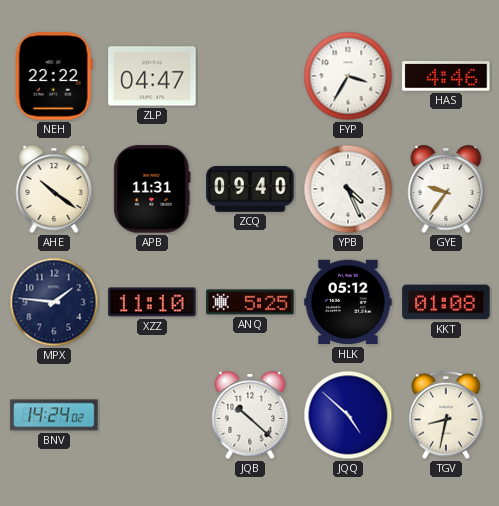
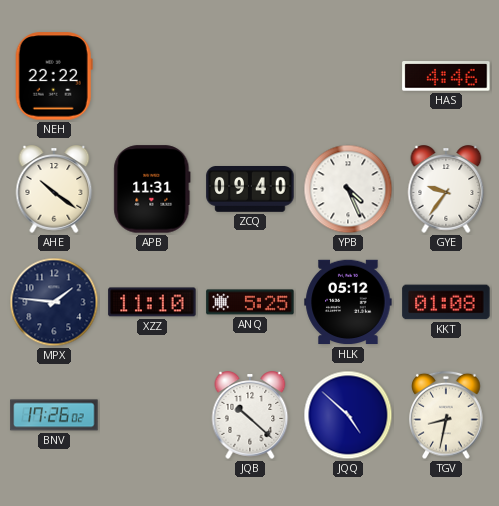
ZLP: 04:47 -> none
FYP: 3:35 -> none
BNV: 14:24 -> 17:26
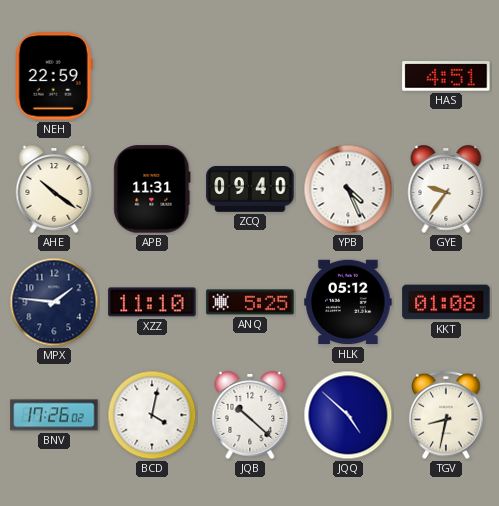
NEH: 22:22 -> 22:59
HAS: 4:46 -> 4:51
BCD: none -> 4:02
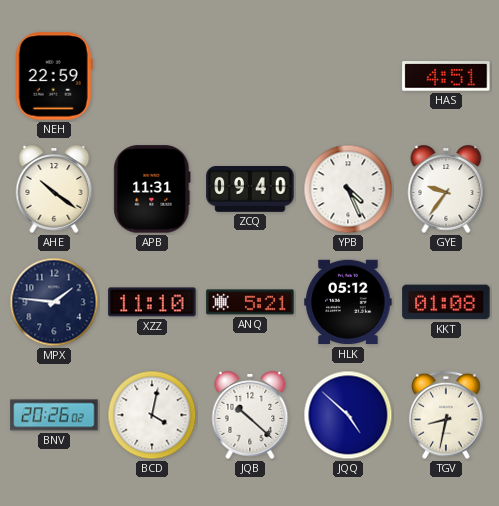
ANQ: 5:25 -> 5:21
BNV: 17:26 -> 20:26
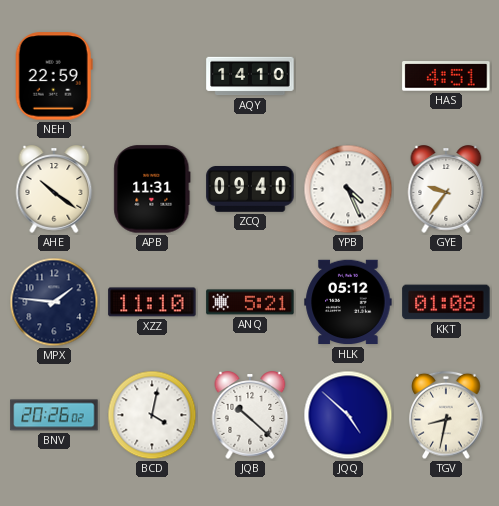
AQY: none -> 14:10
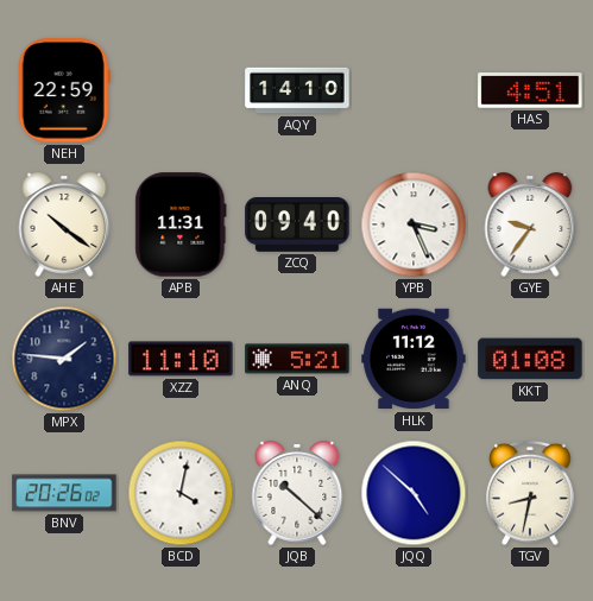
YPB: 4:26 -> 3:26
HLK: 05:12 -> 11:12
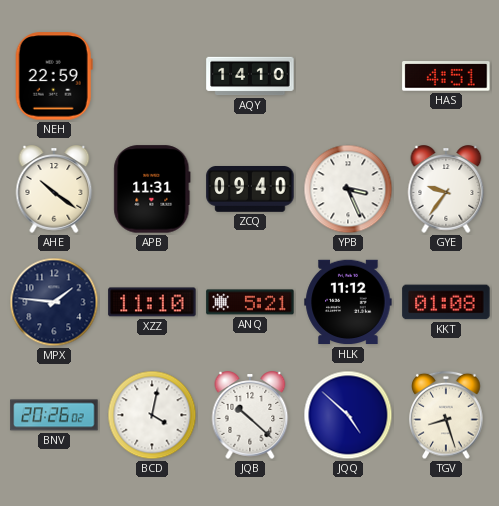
TGV: 8:32 -> 8:27
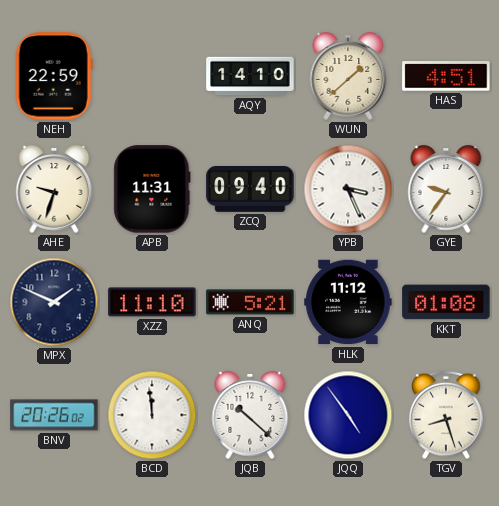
WUN: none -> 1:38
AHE: 10:21 -> 9:33
MPX: 1:46 -> 1:49
BCD: 4:02 -> 11:59
JQQ: 4:52 -> 4:54
